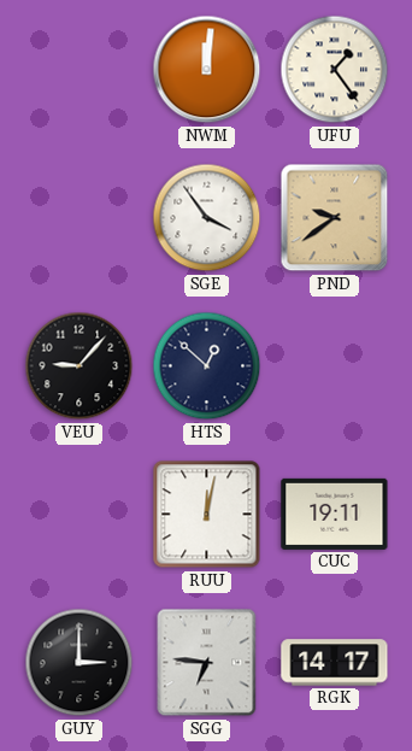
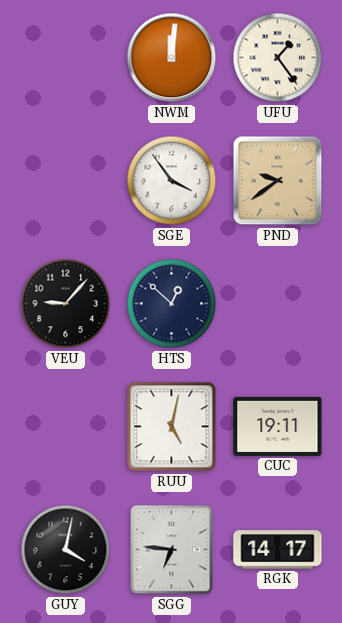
RUU: 12:02 -> 5:02
GUY: 3:00 -> 4:02
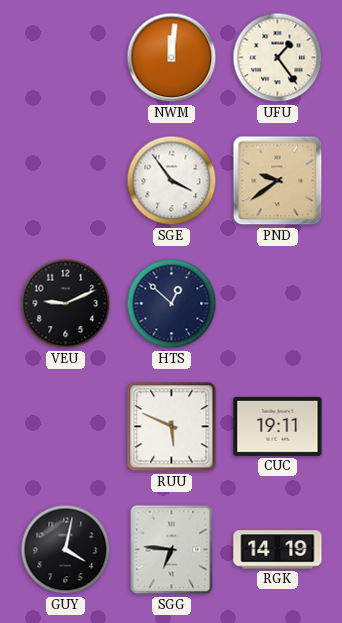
VEU: 9:07 -> 9:11
RUU: 5:02 -> 5:49
RGK: 14:17 -> 14:19
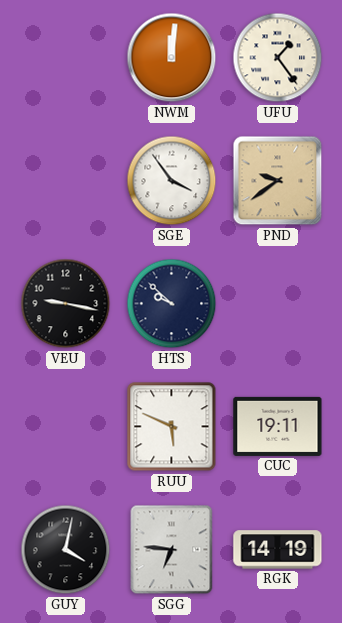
VEU: 9:11 -> 9:17
HTS: 12:52 -> 9:52
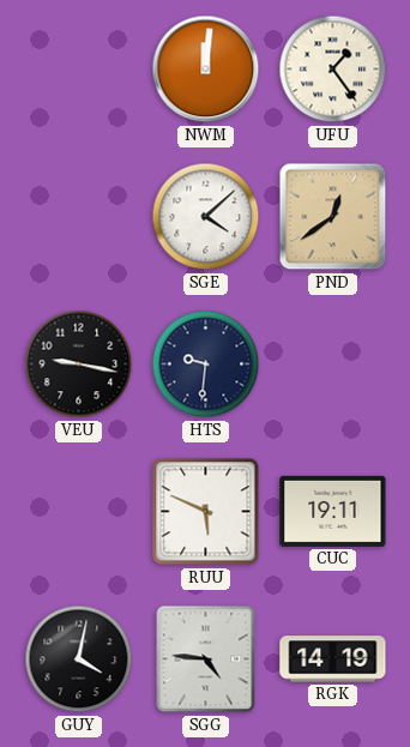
SGE: 3:54 -> 4:08
PND: 9:39 -> 12:39
HTS: 9:52 -> 9:31
SGG: 6:46 -> 4:46
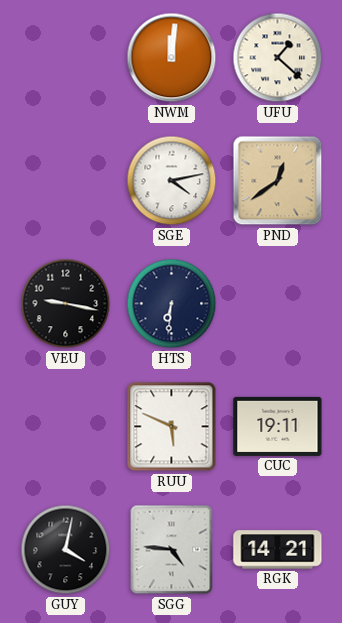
UFU: 1:24 -> 1:22
SGE: 4:08 -> 4:13
HTS: 9:31 -> 6:31
RGK: 14:19 -> 14:21
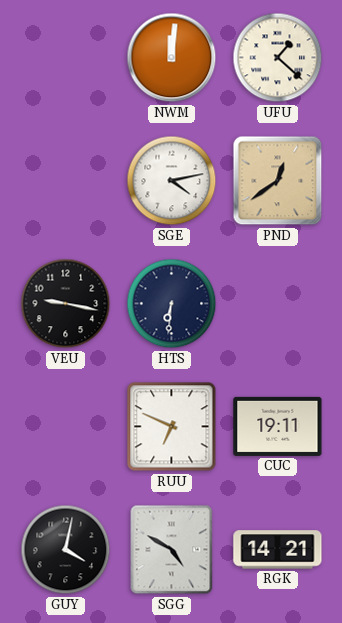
RUU: 5:49 -> 6:49
SGG: 4:46 -> 4:50
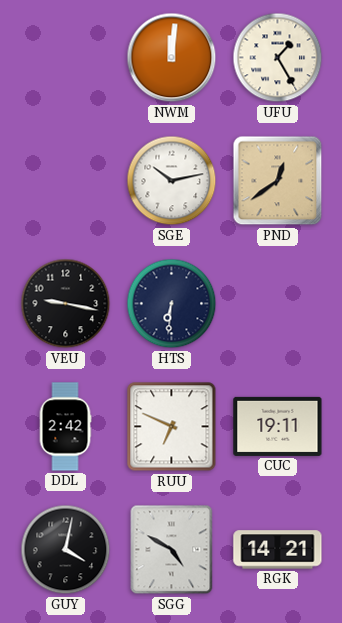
UFU: 1:22 -> 1:25
SGE: 4:13 -> 10:13
DDL: none -> 2:42
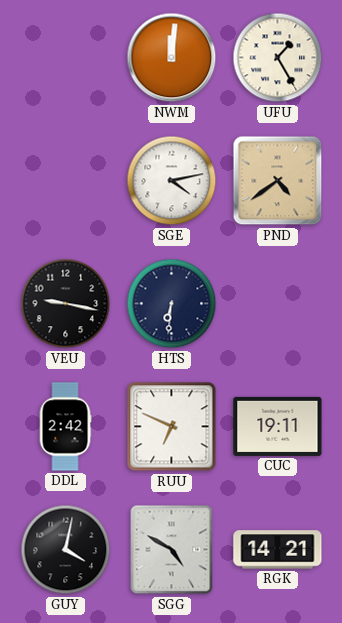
SGE: 10:13 -> 4:13
PND: 12:39 -> 4:39
